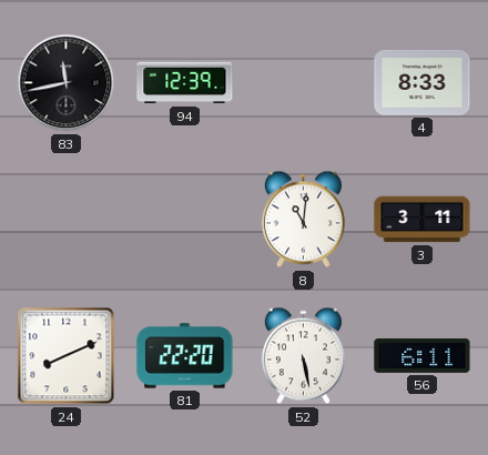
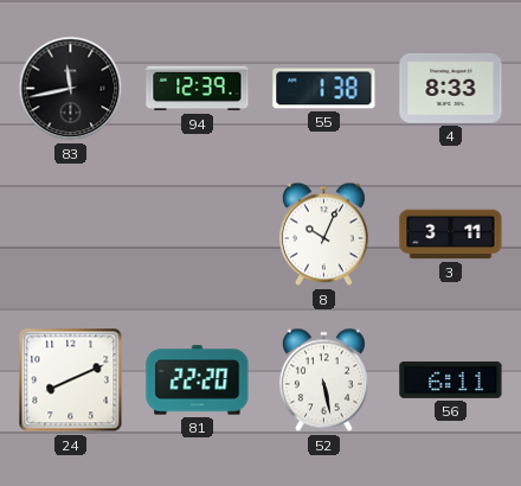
55: none -> 1:38
8: 11:01 -> 10:04
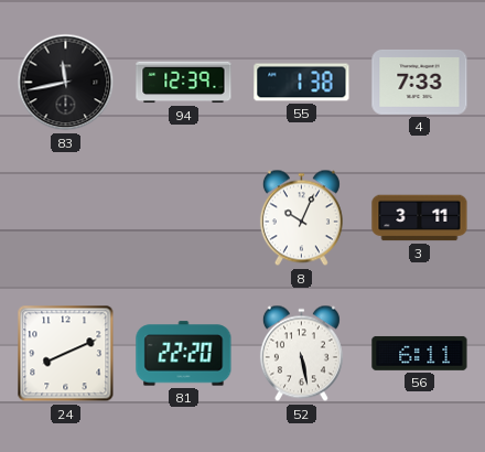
4: 8:33 -> 7:33
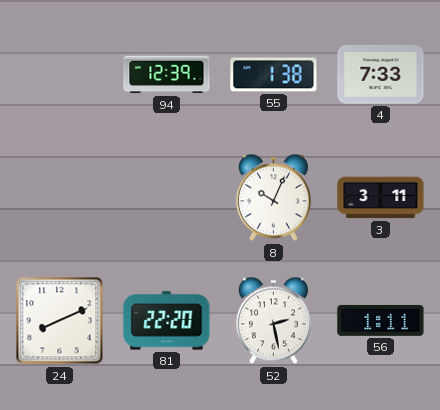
83: 11:43 -> none
52: 5:28 -> 2:28
56: 6:11 -> 1:11
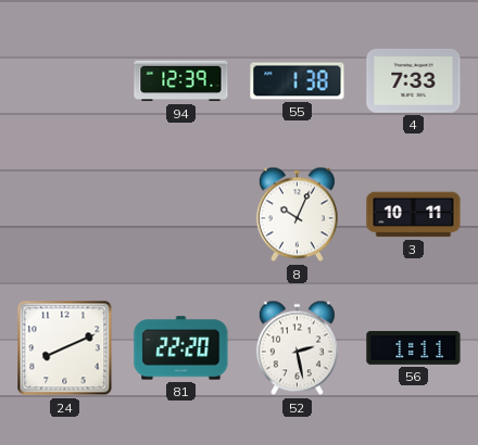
3: 3:11 -> 10:11
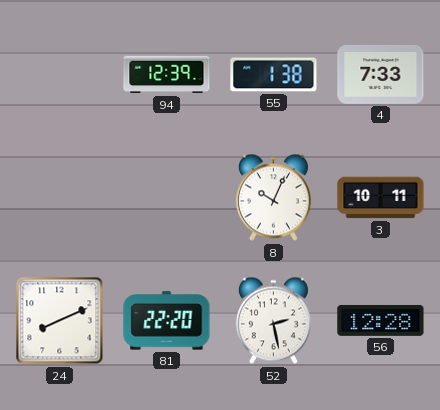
56: 1:11 -> 12:28
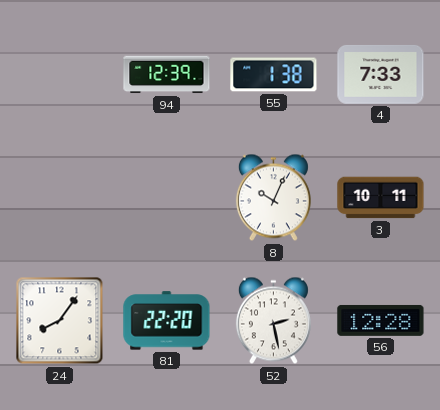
24: 8:11 -> 8:06
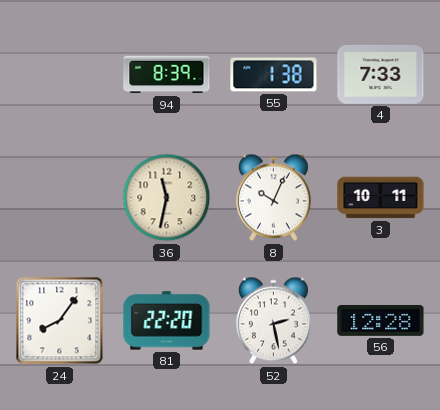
94: 12:39 -> 8:39
36: none -> 11:32
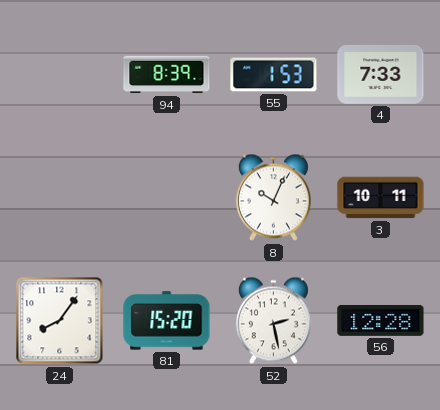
55: 1:38 -> 1:53
36: 11:32 -> none
81: 22:20 -> 15:20
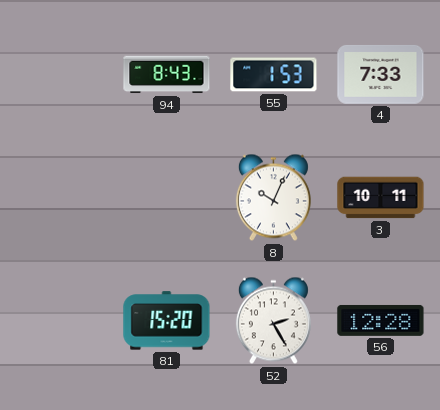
94: 8:39 -> 8:43
24: 8:06 -> none
52: 2:28 -> 2:25
